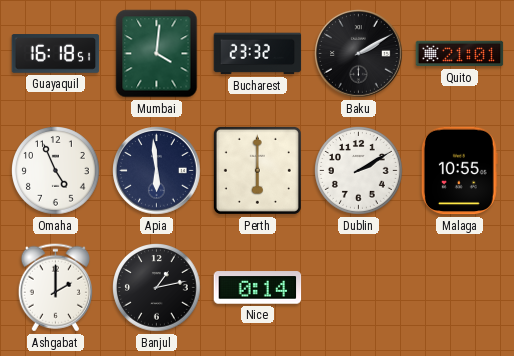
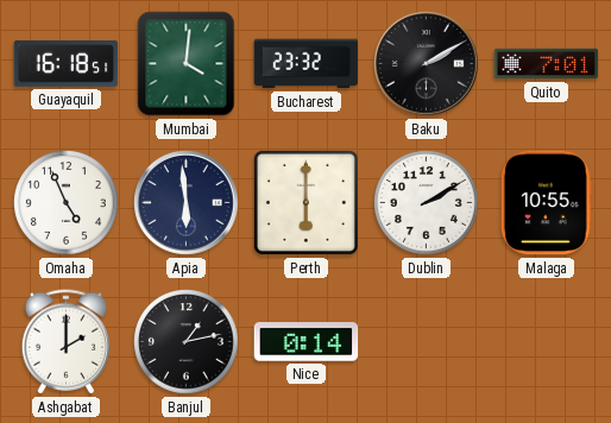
Quito: 21:01 -> 7:01
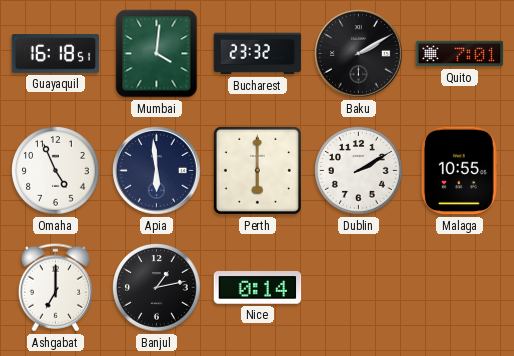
Ashgabat: 2:00 -> 7:00
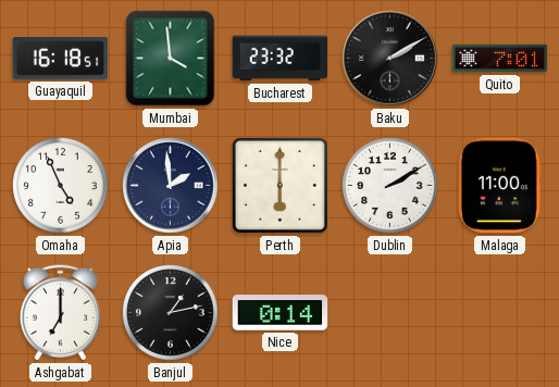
Mumbai: 4:01 -> 3:59
Apia: 5:59 -> 1:59
Malaga: 10:55 -> 11:00
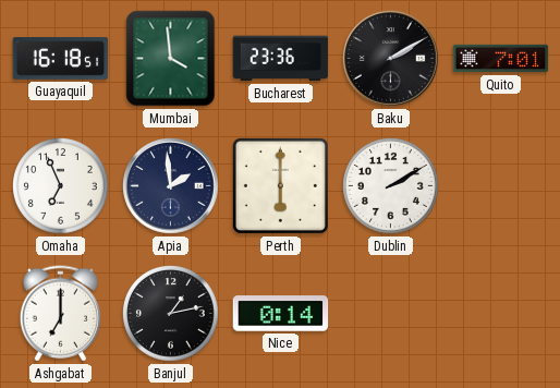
Bucharest: 23:32 -> 23:36
Omaha: 4:56 -> 6:56
Malaga: 11:00 -> none
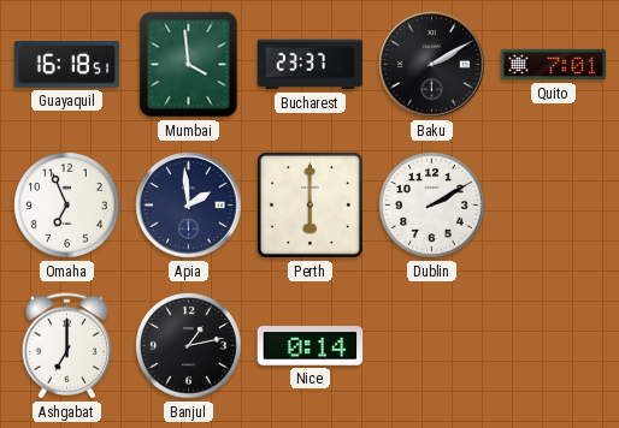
Bucharest: 23:36 -> 23:37
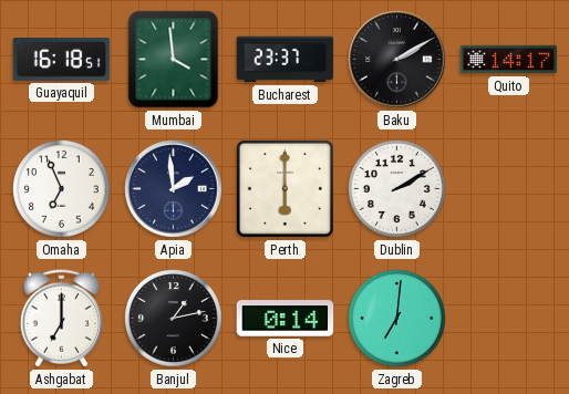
Quito: 7:01 -> 14:17
Zagreb: none -> 7:01
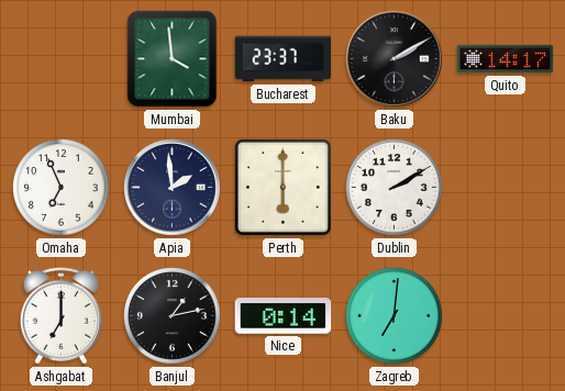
Guayaquil: 16:18 -> none
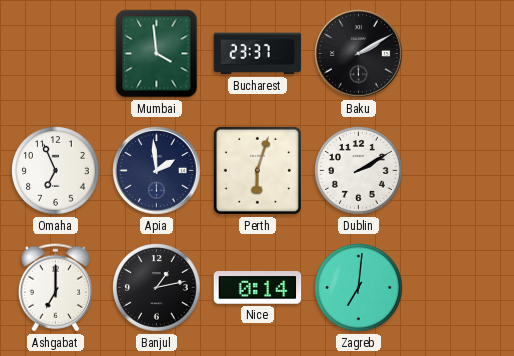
Quito: 14:17 -> none
Perth: 6:00 -> 6:03
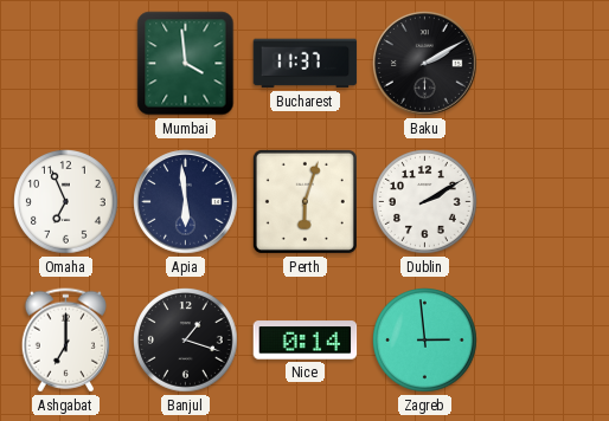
Bucharest: 23:37 -> 11:37
Apia: 1:59 -> 5:59
Banjul: 1:13 -> 1:18
Zagreb: 7:01 -> 2:59
